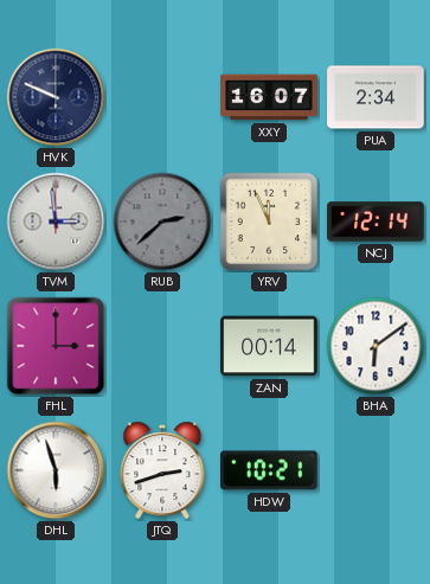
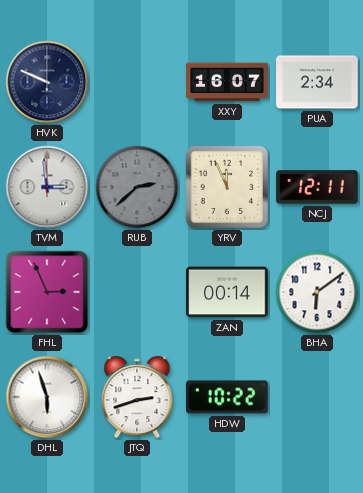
NCJ: 12:14 -> 12:11
FHL: 3:00 -> 2:56
HDW: 10:21 -> 10:22
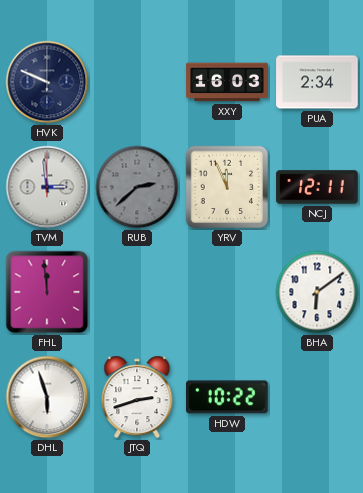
XXY: 16:07 -> 16:03
FHL: 2:56 -> 11:59
ZAN: 00:14 -> none
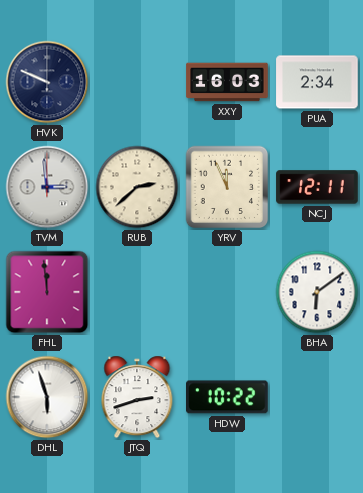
RUB dial: grey -> cream
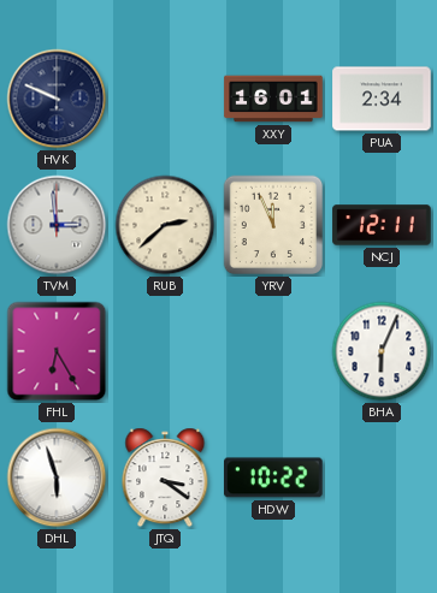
XXY: 16:03 -> 16:01
FHL: 11:59 -> 6:25
BHA: 6:09 -> 6:04
JTQ: 2:42 -> 3:21
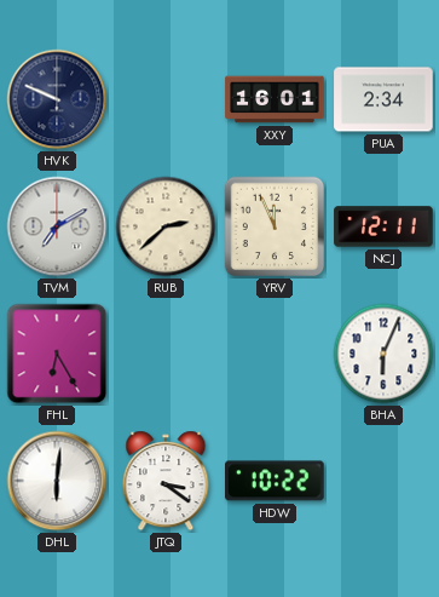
TVM: 2:59 -> 7:10
DHL: 5:57 -> 6:01
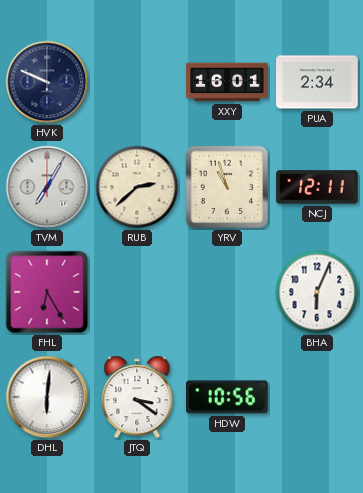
TVM: 7:10 -> 7:05
YRV: 11:56 -> 10:57
HDW: 10:22 -> 10:56
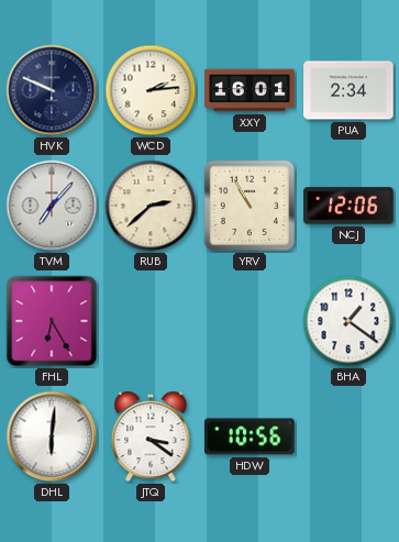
WCD: none -> 2:14
TVM: 7:05 -> 7:07
YRV: 10:57 -> 10:55
NCJ: 12:11 -> 12:06
BHA: 6:04 -> 1:21
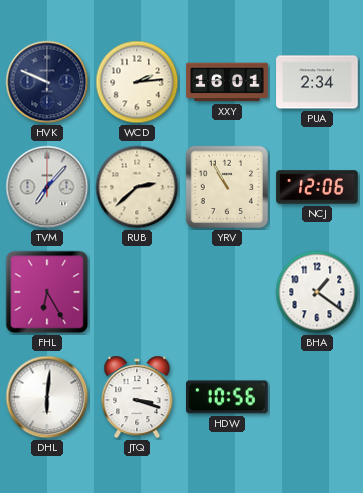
JTQ: 3:21 -> 3:18
